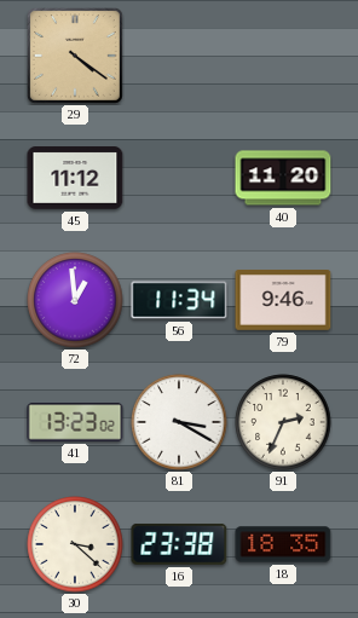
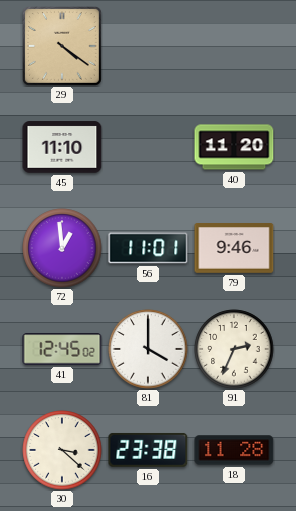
45: 11:12 -> 11:10
56: 11:34 -> 11:01
41: 13:23 -> 12:45
81: 3:20 -> 4:00
18: 18:35 -> 11:28
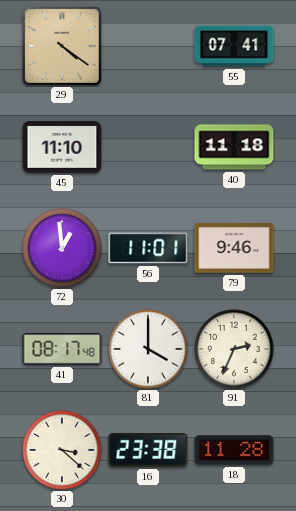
55: none -> 07:41
40: 11:20 -> 11:18
41: 12:45 -> 08:17
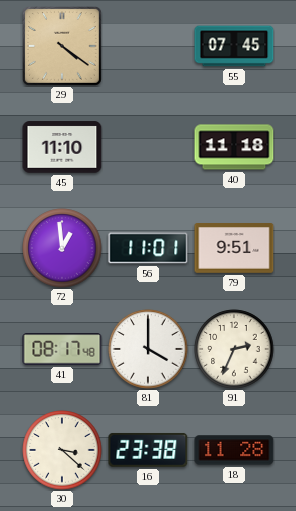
55: 07:41 -> 07:45
79: 9:46 -> 9:51
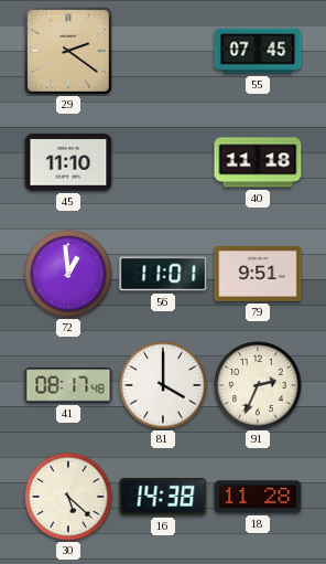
29: 4:21 -> 2:21
30: 3:22 -> 5:22
16: 23:38 -> 14:38
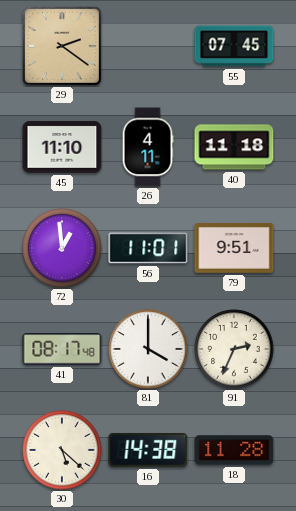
26: none -> 4:11
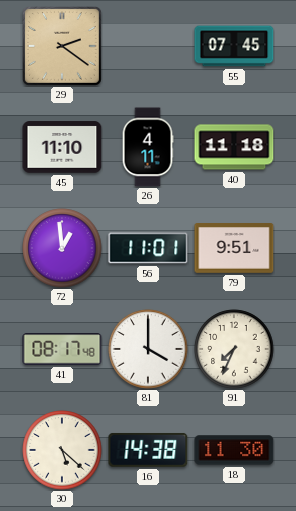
91: 2:34 -> 7:34
18: 11:28 -> 11:30
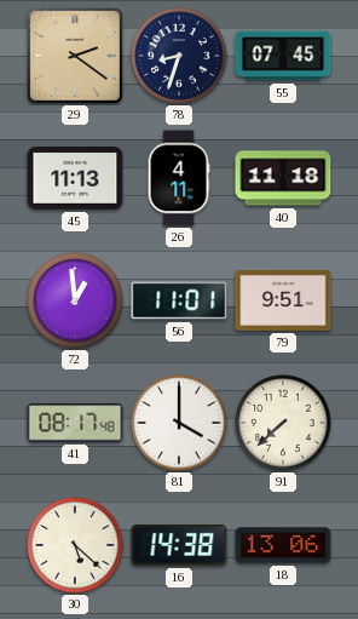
78: none -> 8:33
45: 11:10 -> 11:13
91: 7:34 -> 7:38
18: 11:30 -> 13:06
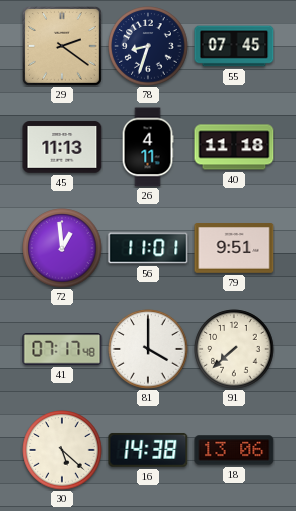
41: 08:17 -> 07:17
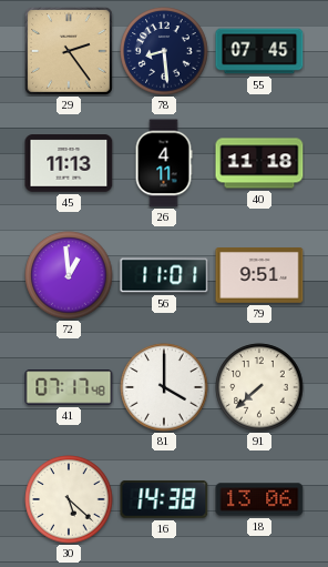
29: 2:21 -> 2:24
78: 8:33 -> 8:29
